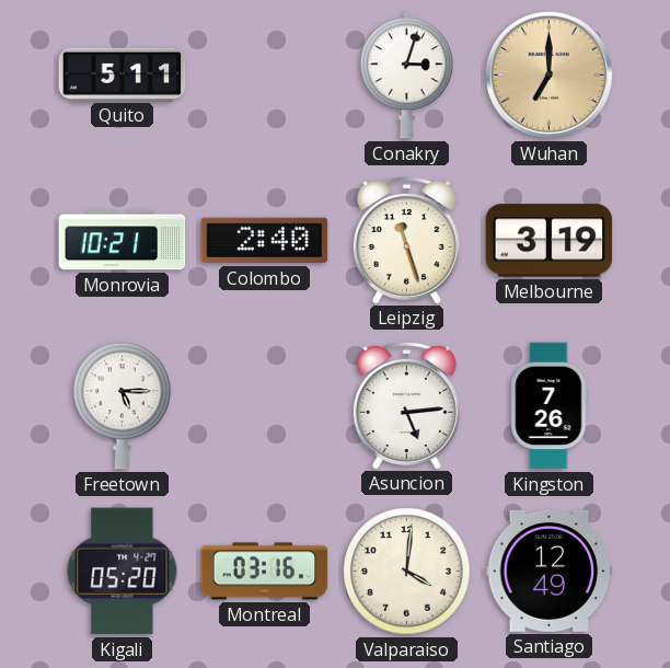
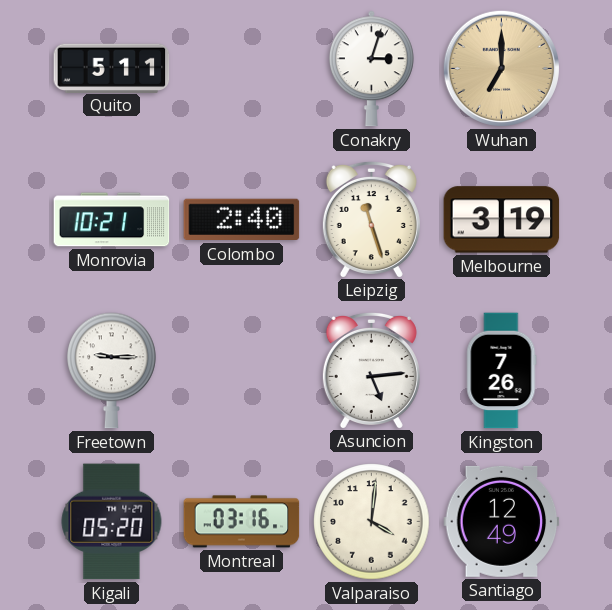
Freetown: 5:15 -> 9:15
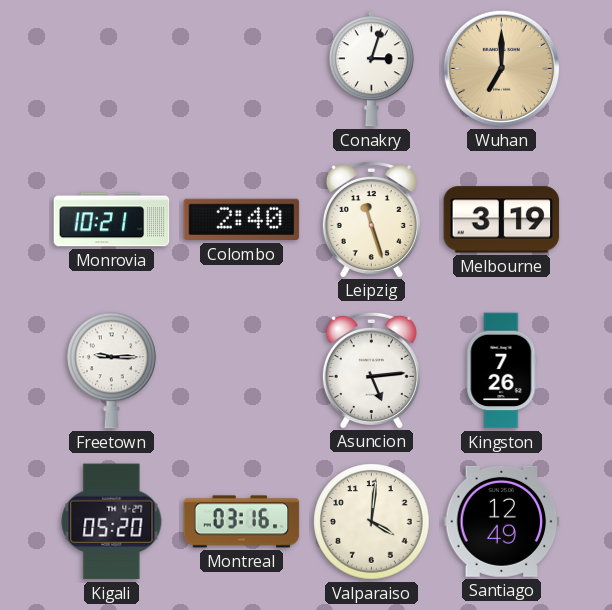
Quito: 5:11 -> none
